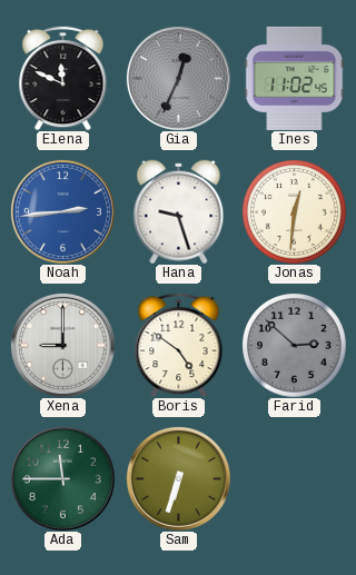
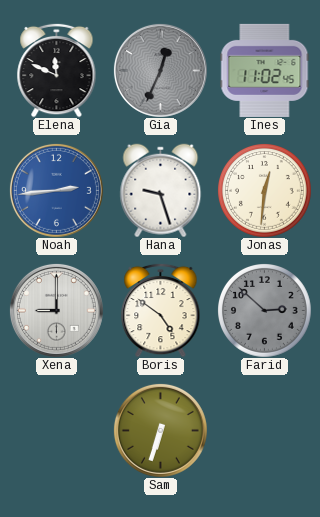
Ada: 11:45 -> none
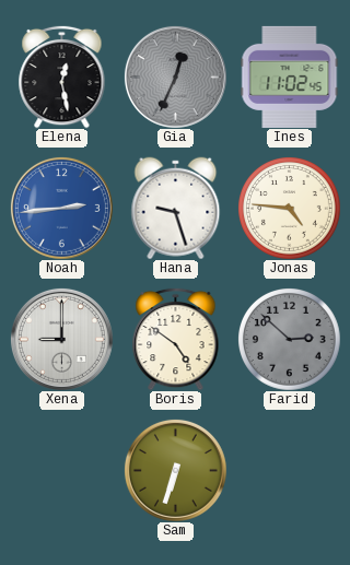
Elena: 11:49 -> 12:28
Jonas: 12:31 -> 4:46
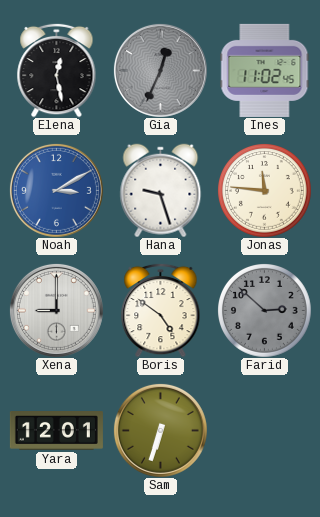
Noah: 2:44 -> 3:10
Jonas: 4:46 -> 11:46
Yara: none -> 12:01
